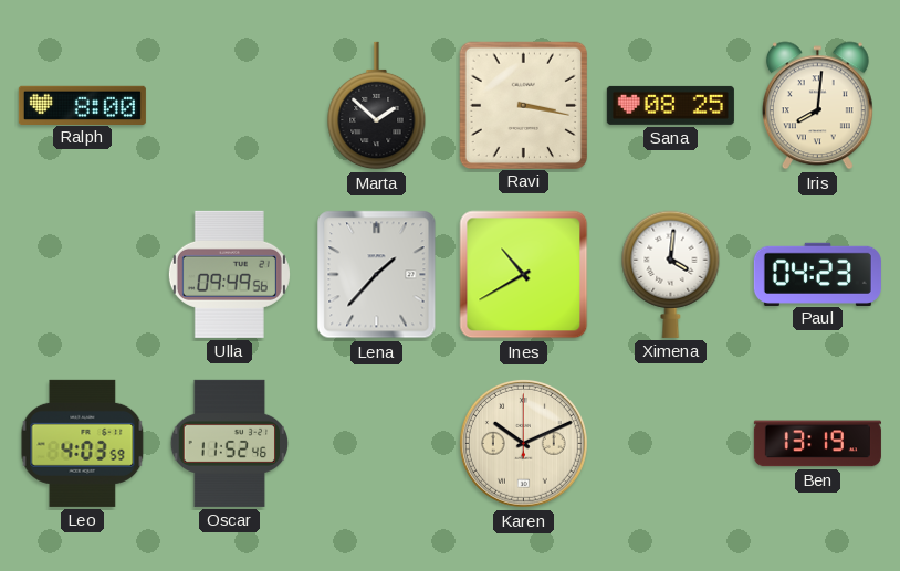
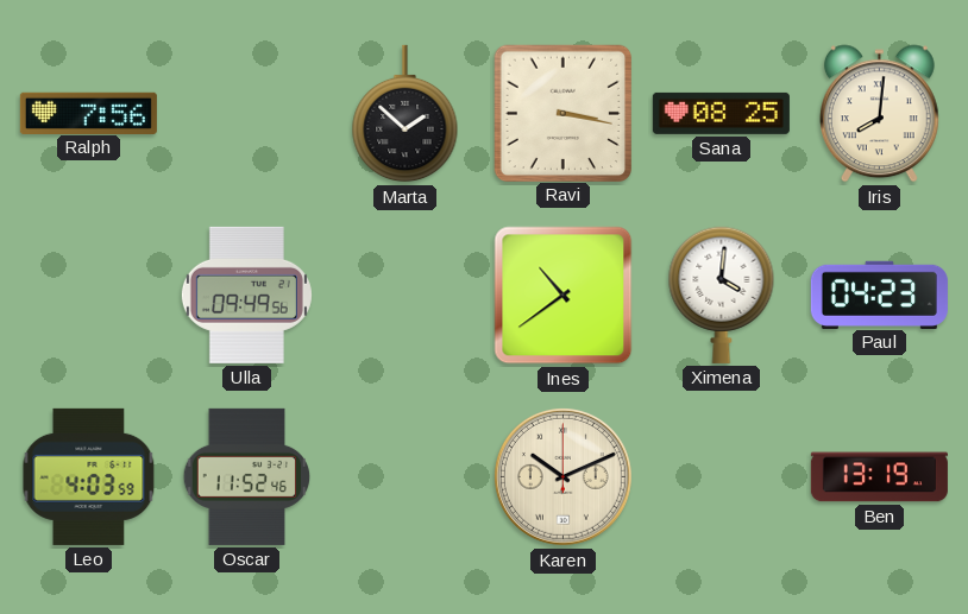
Ralph: 8:00 -> 7:56
Lena: 1:37 -> none
Ines: 10:40 -> 10:39
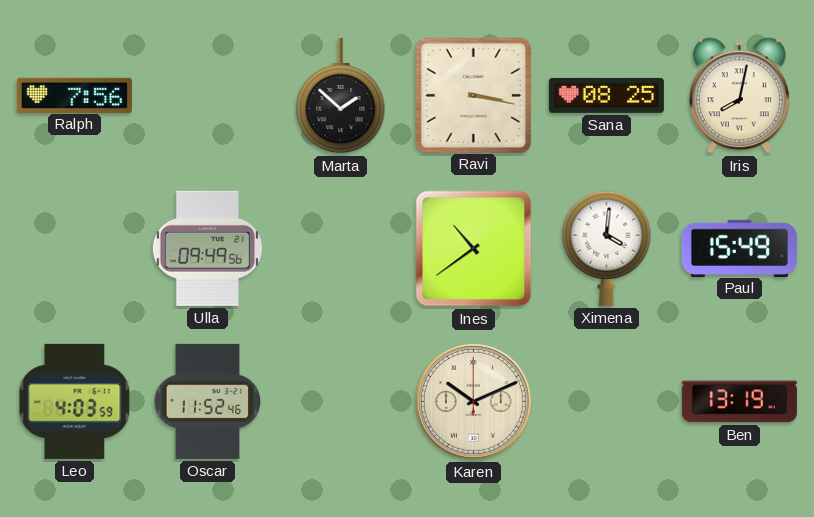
Iris: 8:01 -> 8:02
Paul: 04:23 -> 15:49
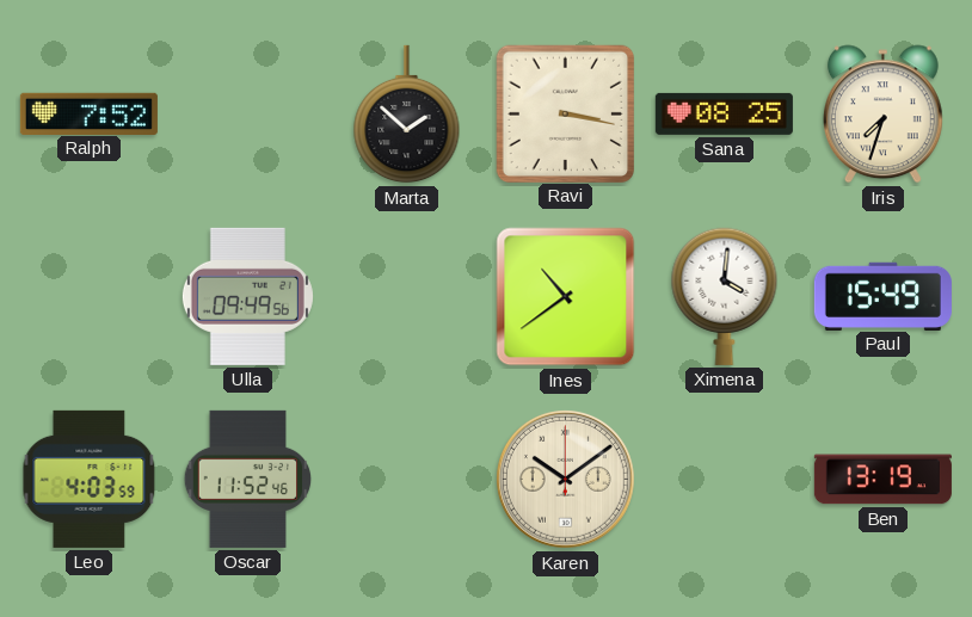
Ralph: 7:56 -> 7:52
Iris: 8:02 -> 7:33
Karen: 10:11 -> 10:09
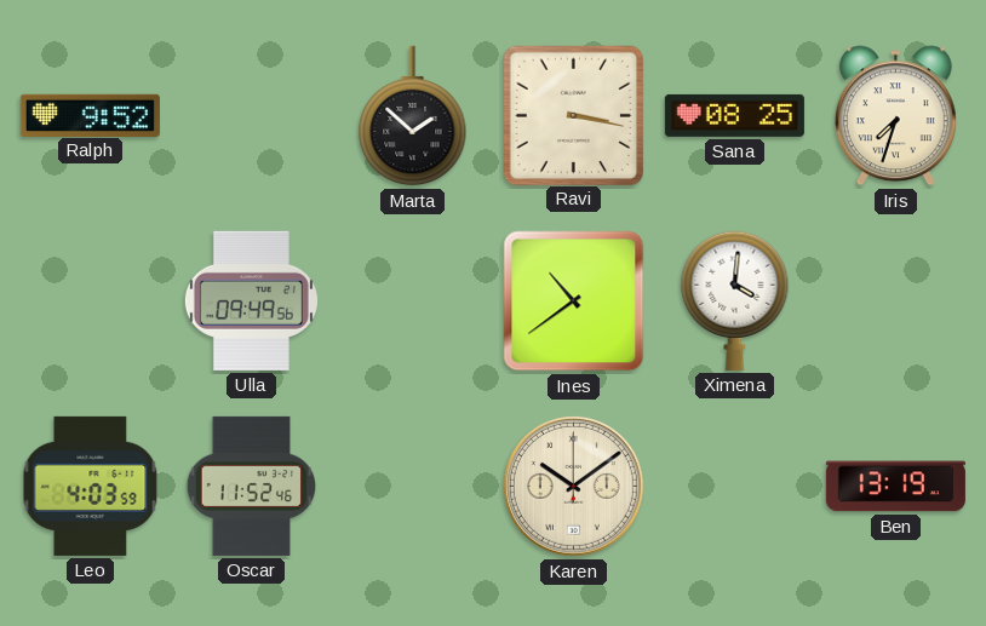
Ralph: 7:52 -> 9:52
Paul: 15:49 -> none
